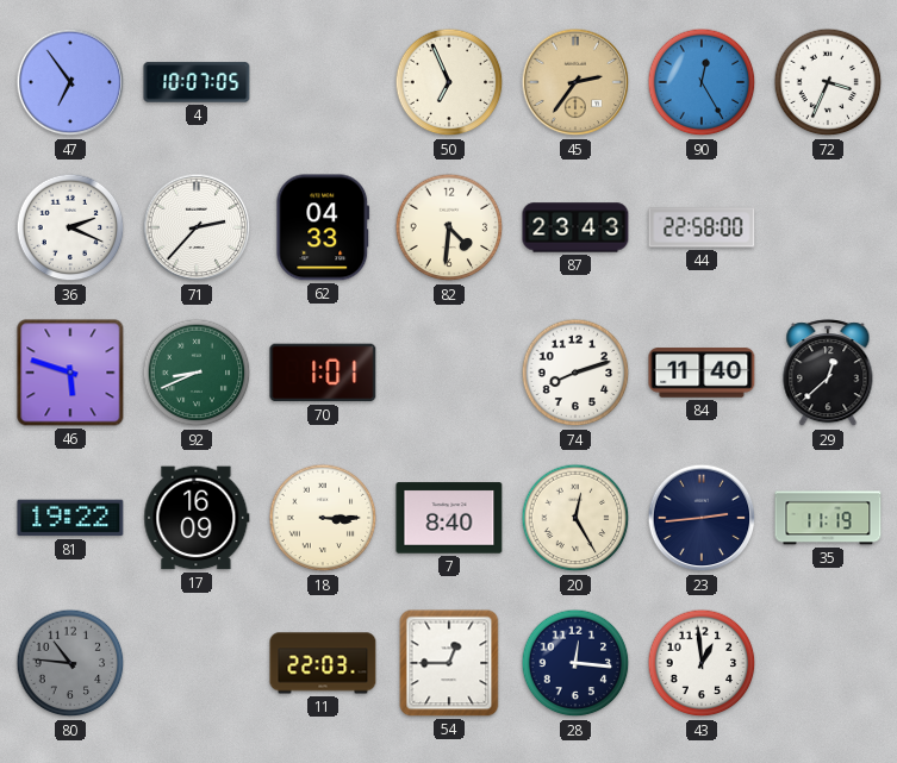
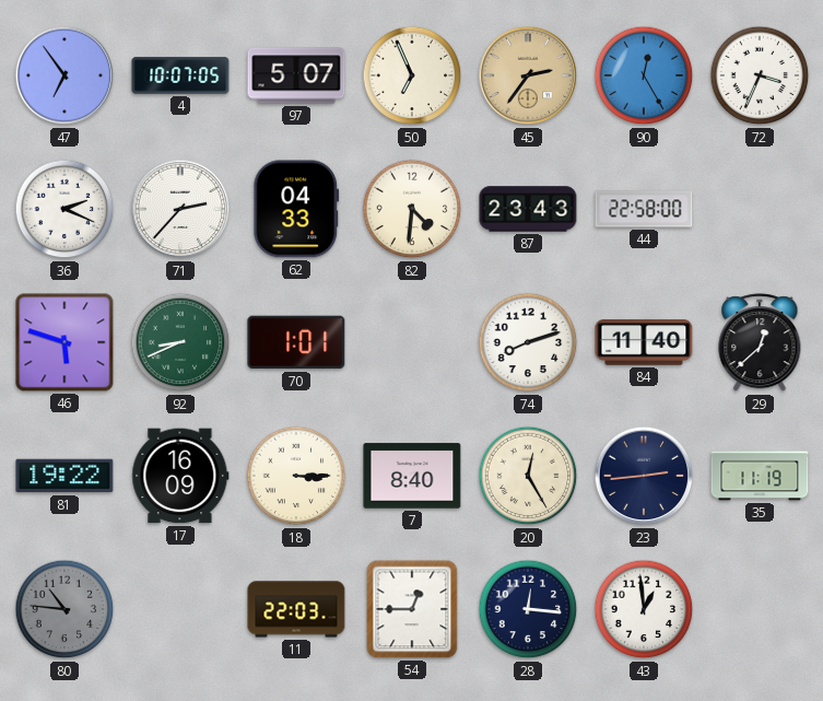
97: none -> 5:07
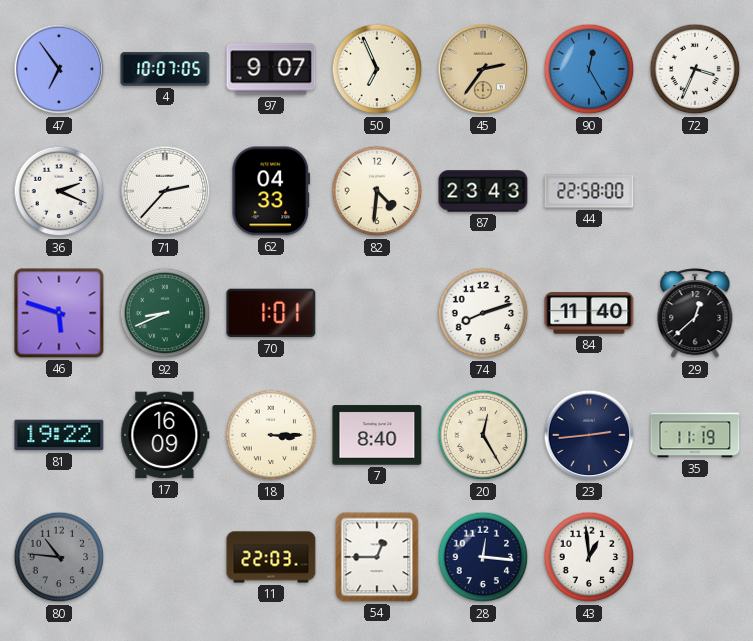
97: 5:07 -> 9:07
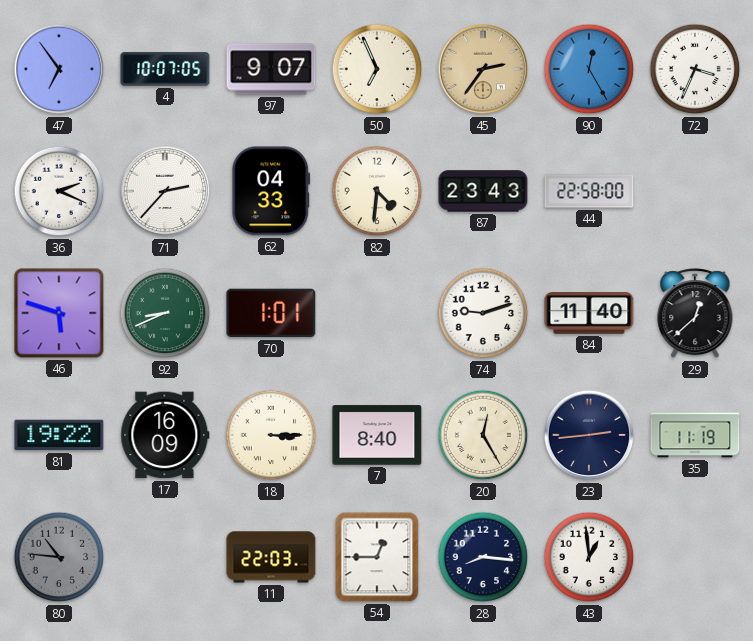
74: 8:12 -> 9:12
28: 12:16 -> 8:16
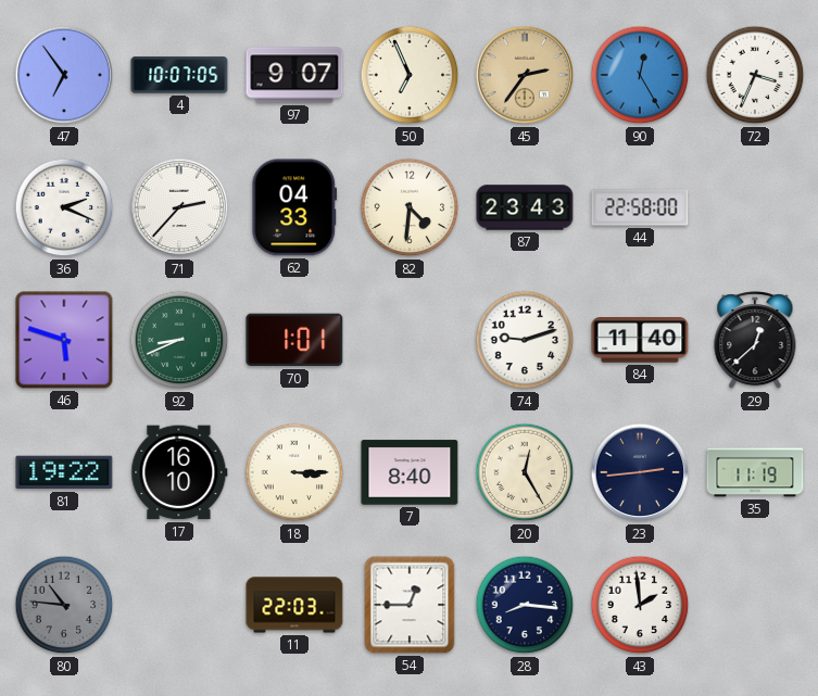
17: 16:09 -> 16:10
43: 12:59 -> 1:59
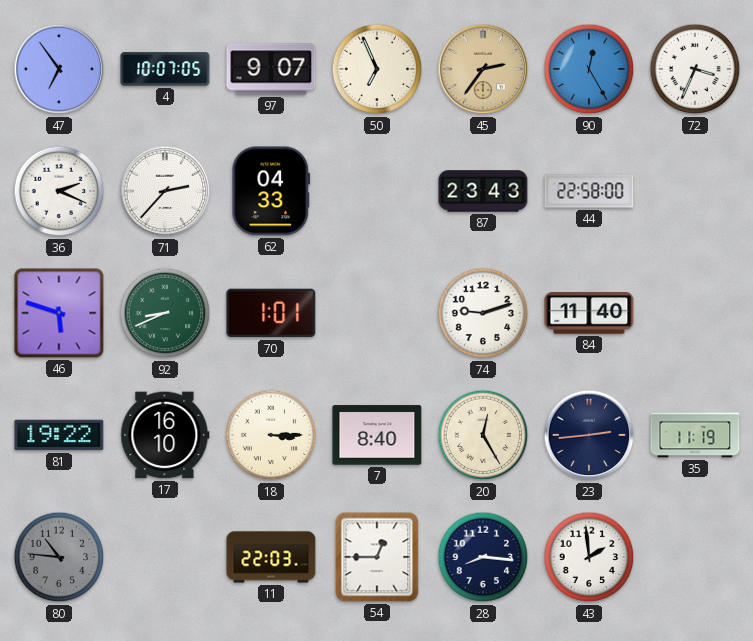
82: 4:31 -> none
29: 12:38 -> none
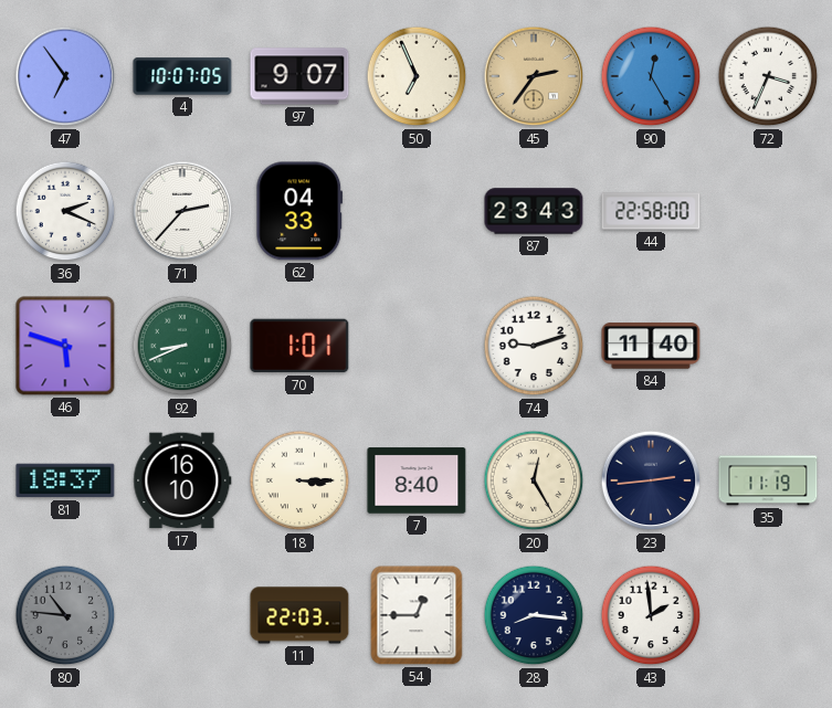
81: 19:22 -> 18:37
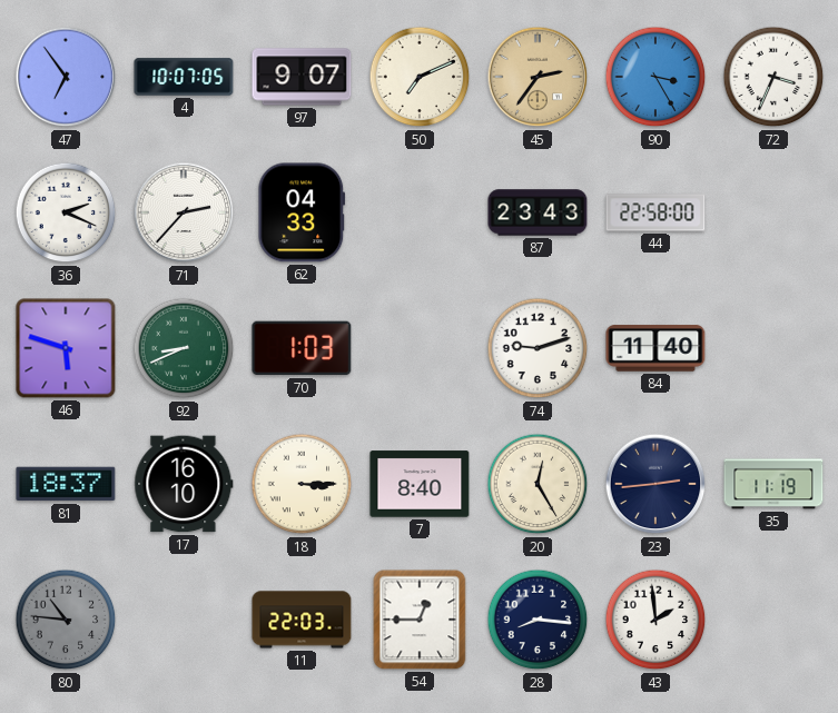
50: 6:56 -> 7:11
90: 12:25 -> 3:25
70: 1:01 -> 1:03
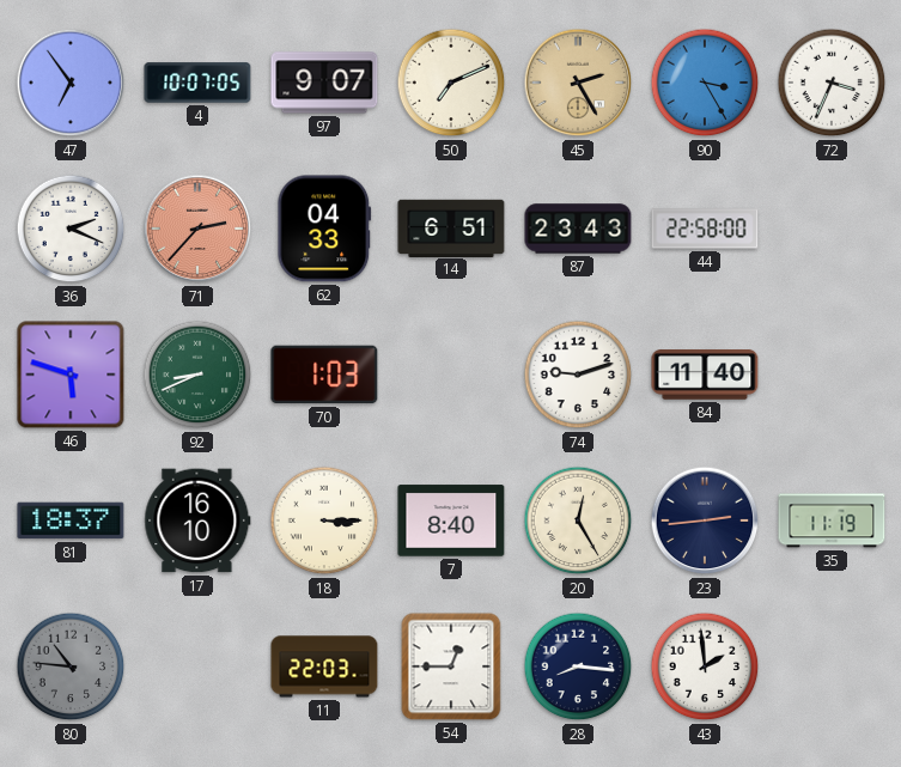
45: 2:36 -> 2:25
71 dial: white -> salmon
14: none -> 6:51
